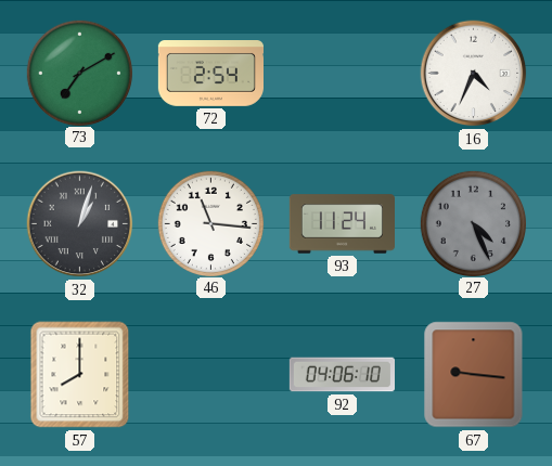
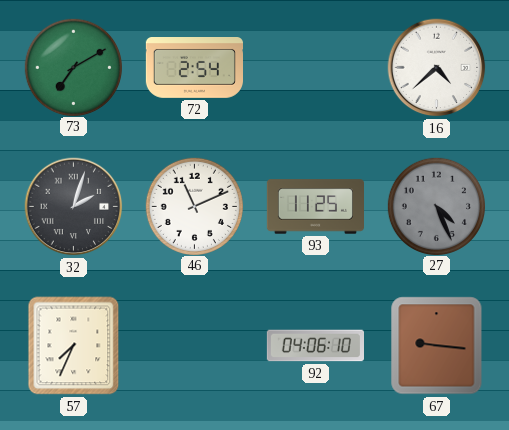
16: 4:34 -> 4:38
32: 1:03 -> 2:03
46: 11:16 -> 11:11
93: 11:24 -> 11:25
57: 8:00 -> 7:34
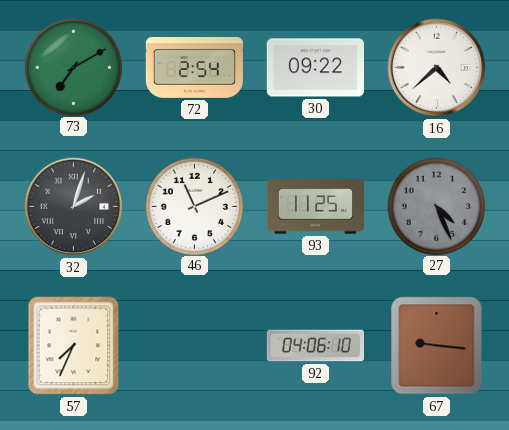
30: none -> 09:22
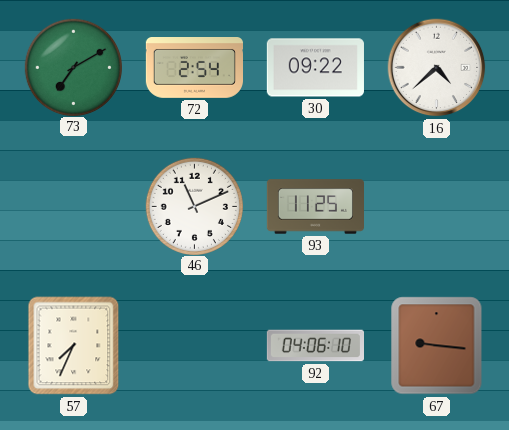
32: 2:03 -> none
27: 4:26 -> none
